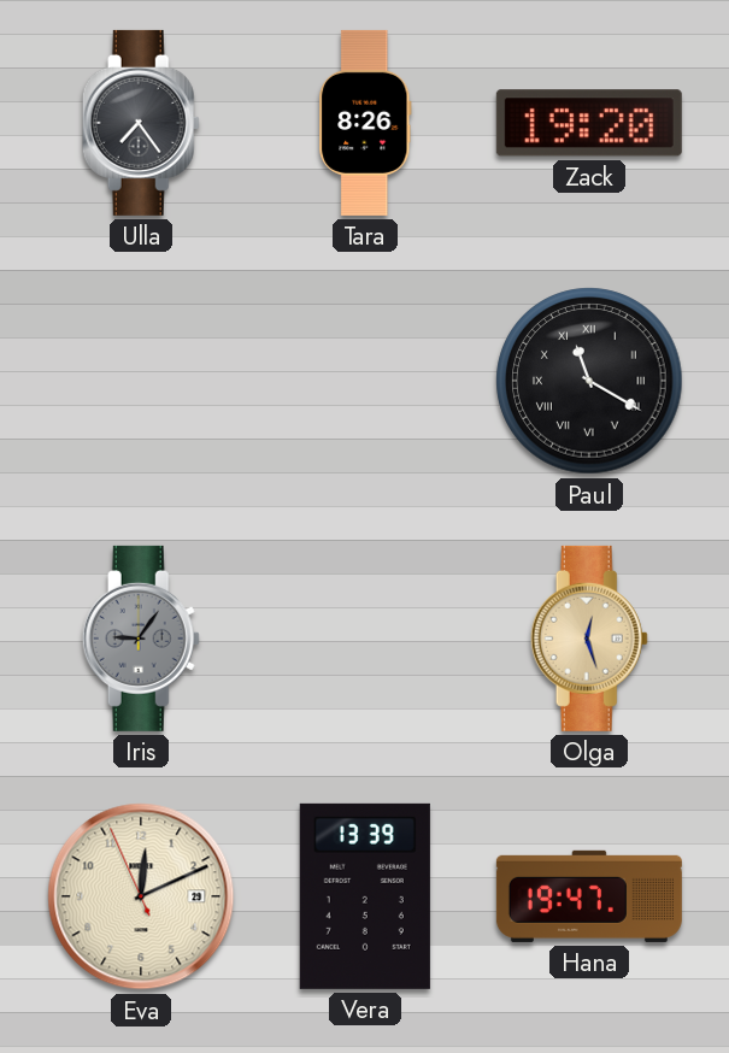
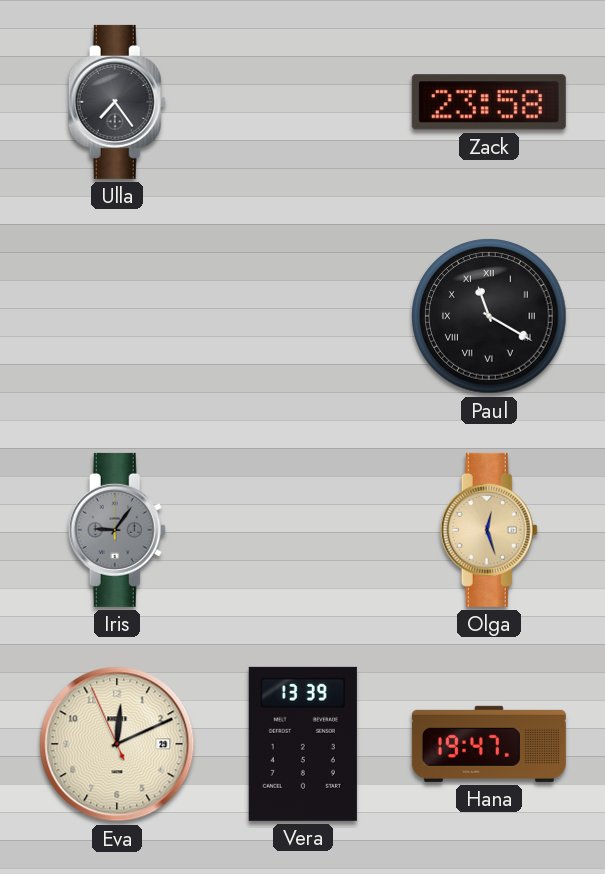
Tara: 8:26 -> none
Zack: 19:20 -> 23:58
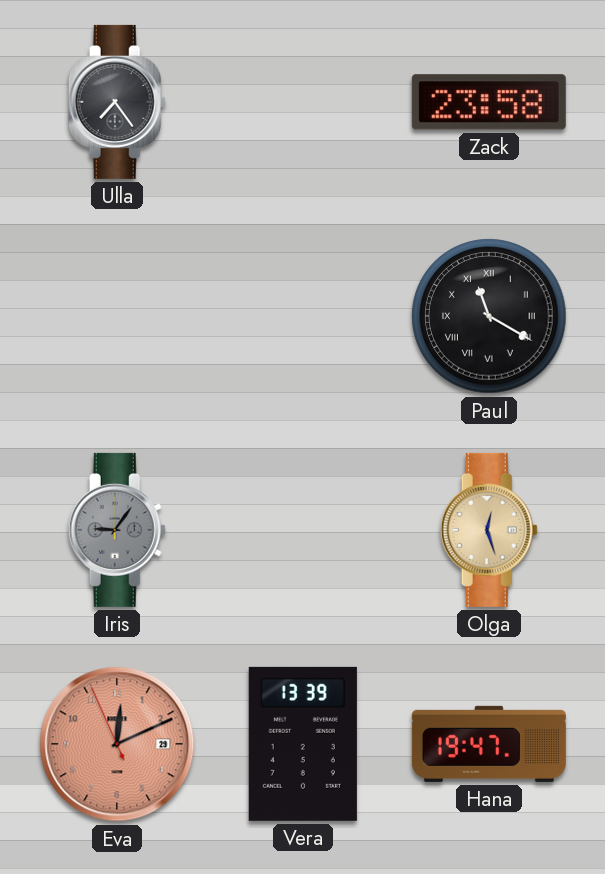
Eva dial: cream -> salmon
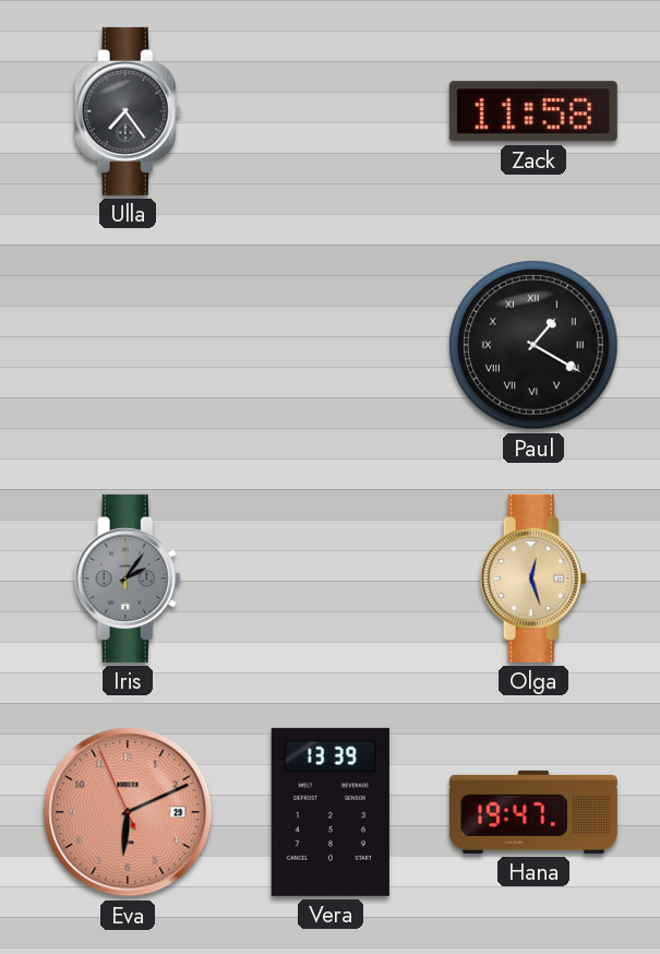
Zack: 23:58 -> 11:58
Paul: 11:20 -> 1:20
Iris: 9:06 -> 2:06
Eva: 12:10 -> 6:10
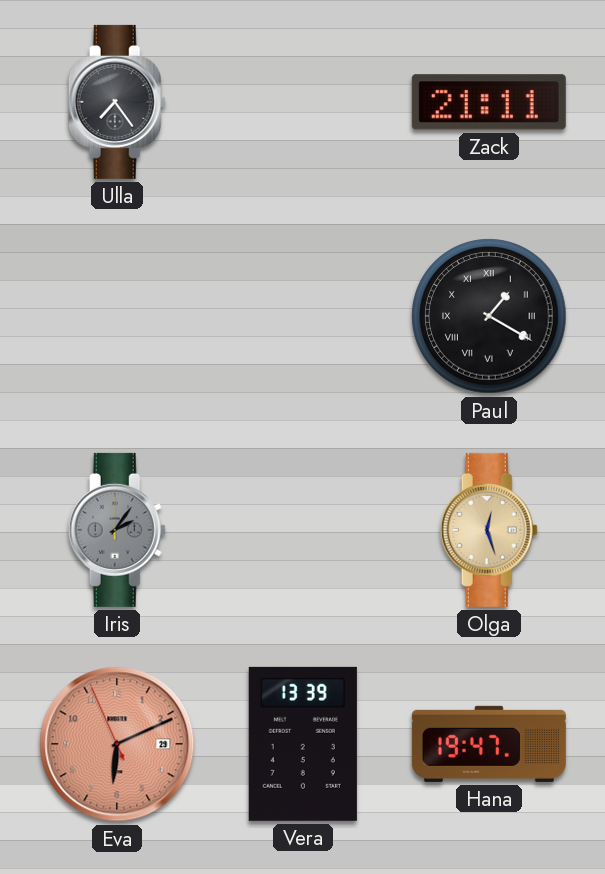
Zack: 11:58 -> 21:11
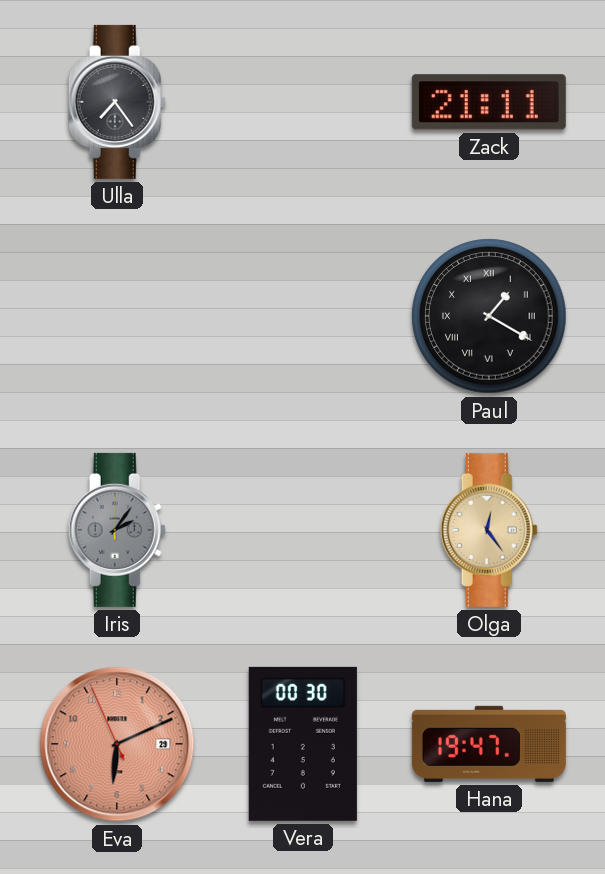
Olga: 12:27 -> 12:24
Vera: 13:39 -> 00:30
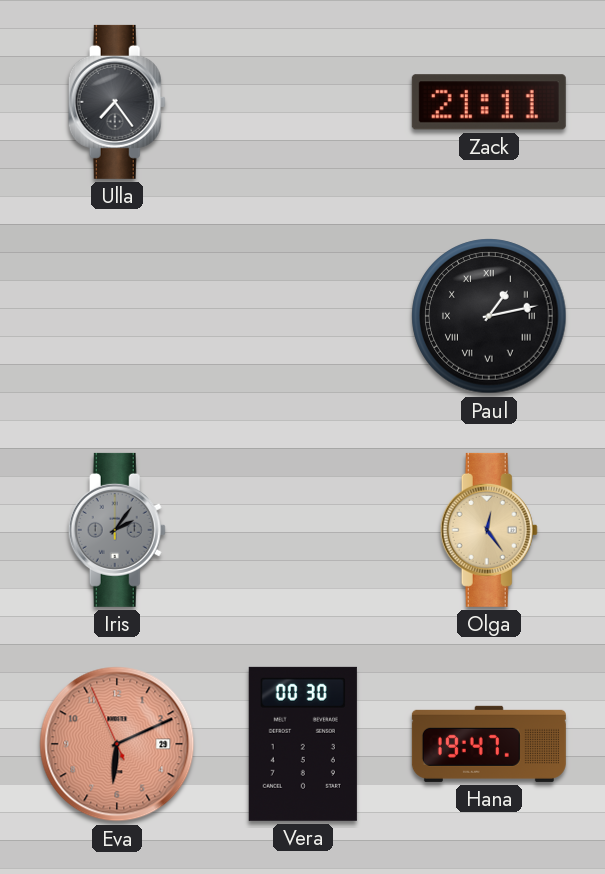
Paul: 1:20 -> 1:13
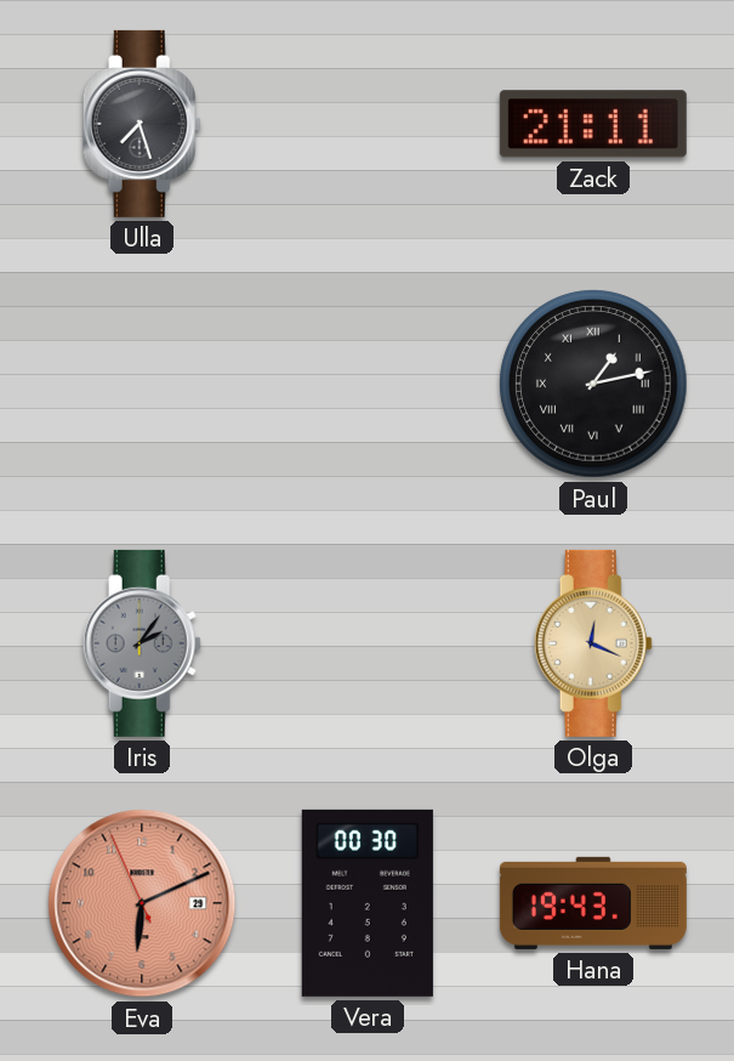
Ulla: 7:24 -> 7:27
Olga: 12:24 -> 12:19
Hana: 19:47 -> 19:43
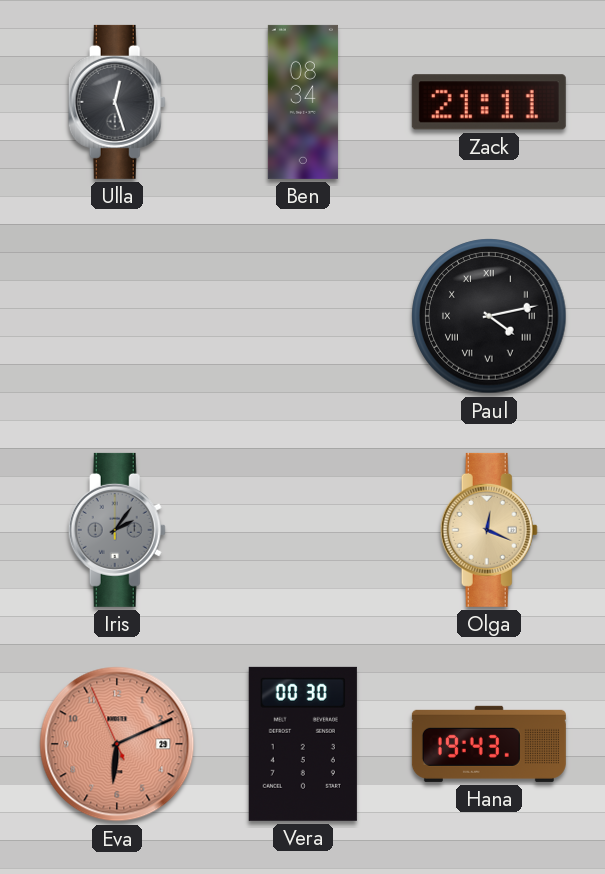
Ulla: 7:27 -> 12:27
Ben: none -> 08:34
Paul: 1:13 -> 4:13
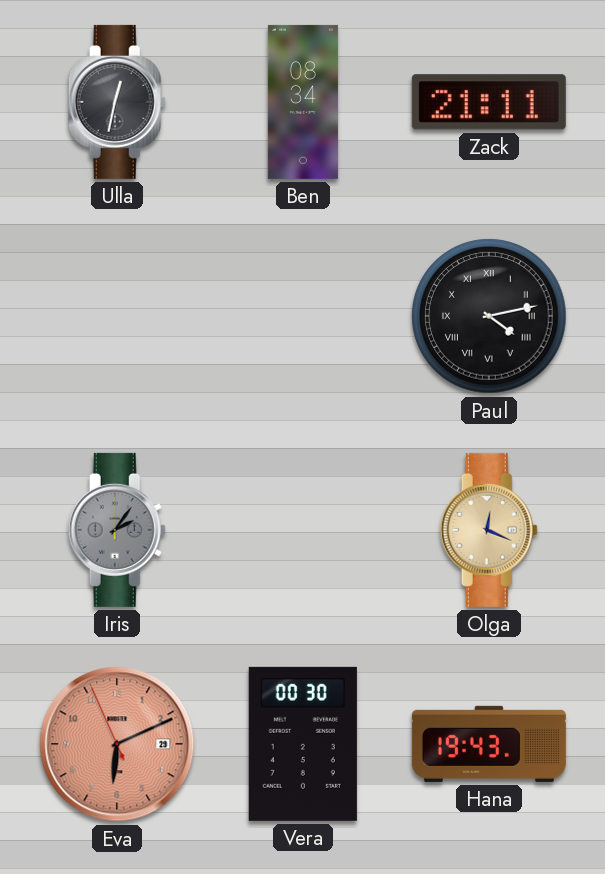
Ulla: 12:27 -> 12:32
